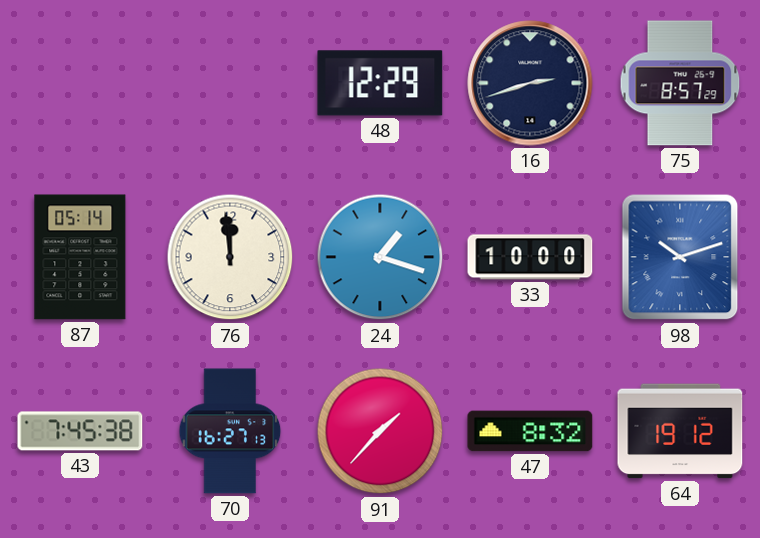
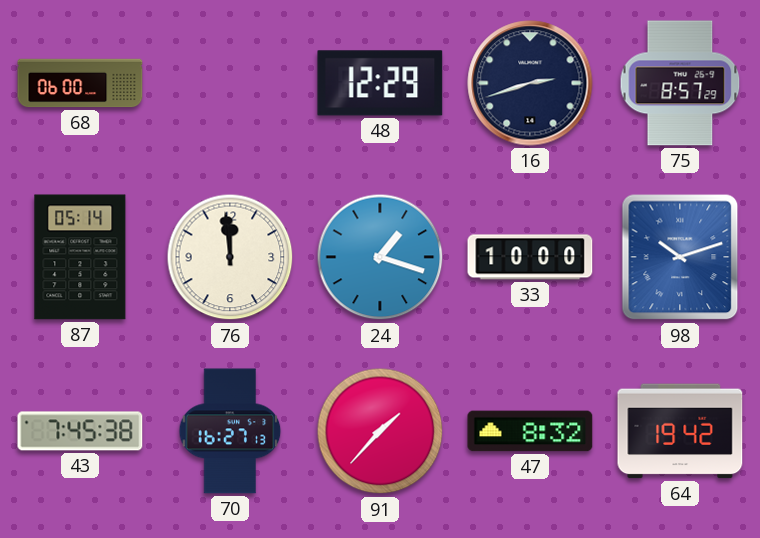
68: none -> 06:00
64: 19:12 -> 19:42
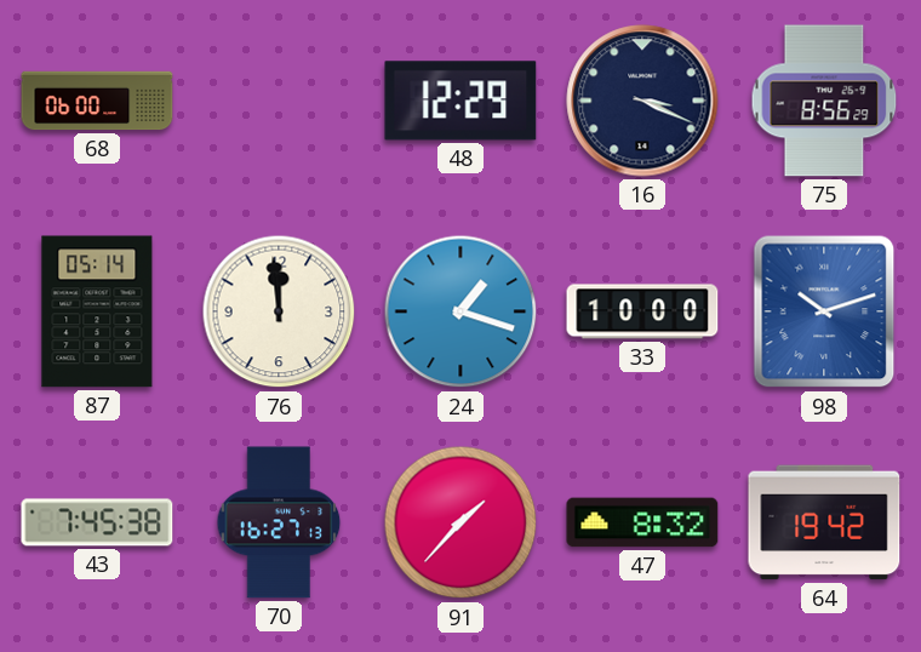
16: 2:42 -> 3:19
75: 8:57 -> 8:56
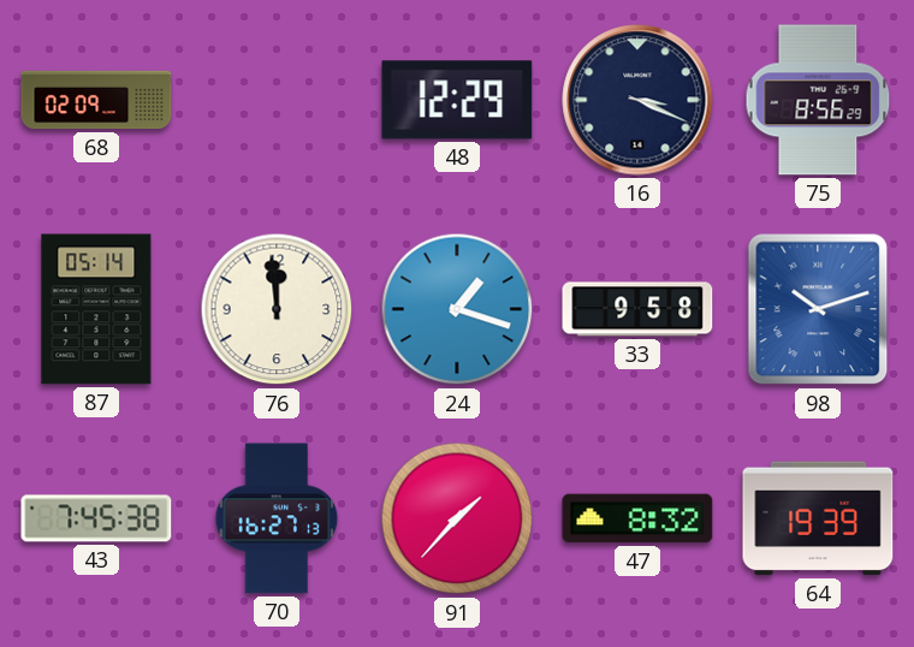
68: 06:00 -> 02:09
33: 10:00 -> 9:58
64: 19:42 -> 19:39
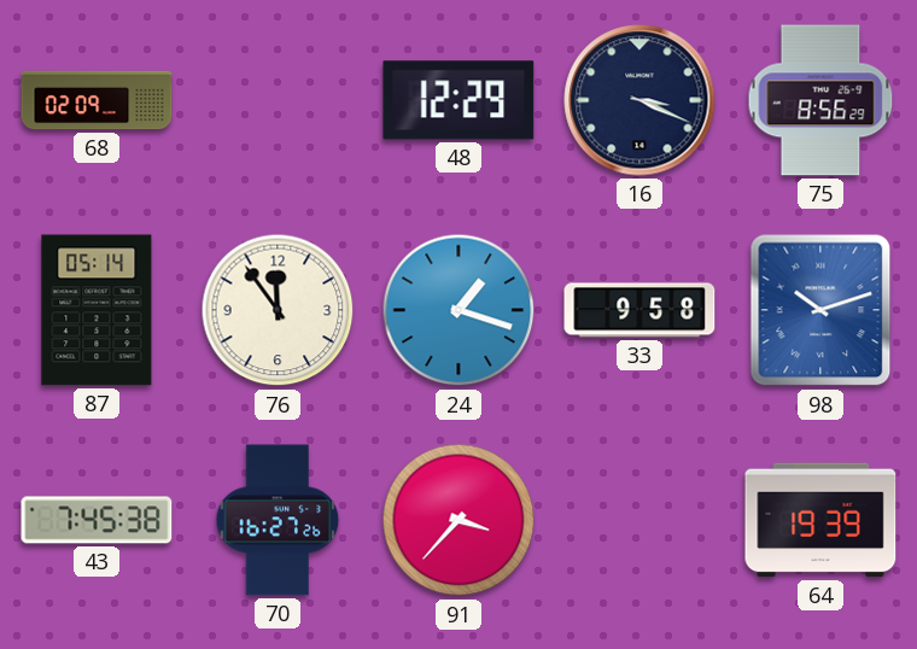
76: 11:59 -> 11:54
70: 16:27:13 -> 16:27:26
91: 1:37 -> 3:37
47: 8:32 -> none
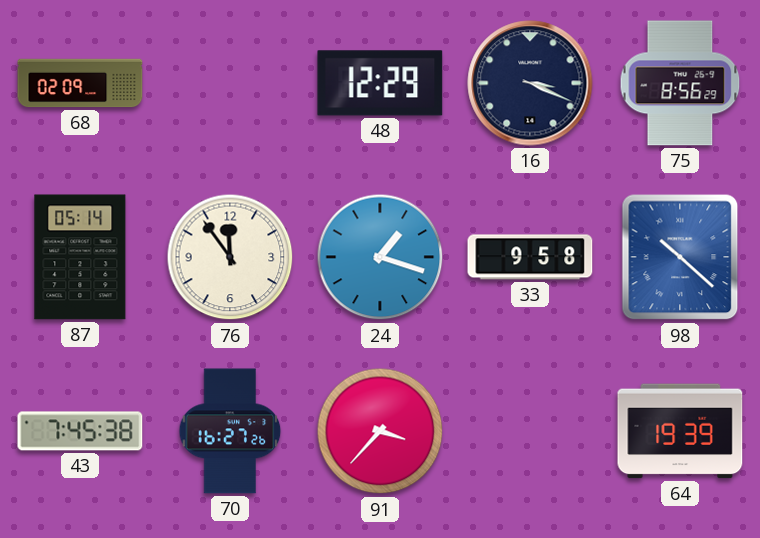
98: 10:12 -> 10:22
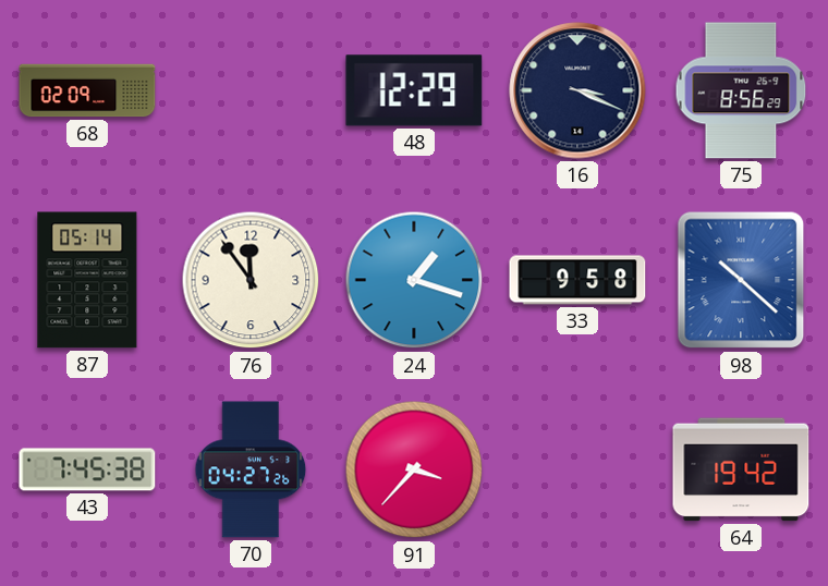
70: 16:27 -> 04:27
64: 19:39 -> 19:42
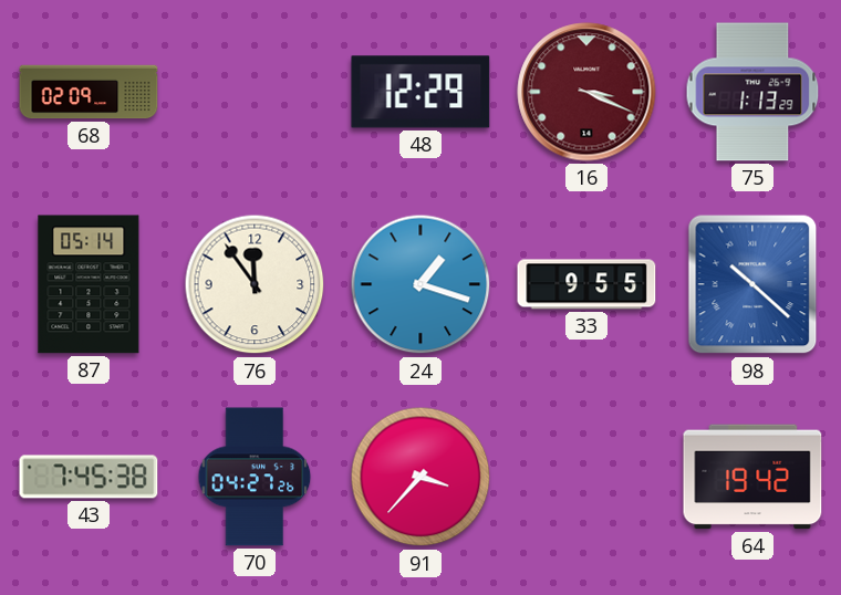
16 dial: navy -> burgundy
75: 8:56 -> 1:13
33: 9:58 -> 9:55
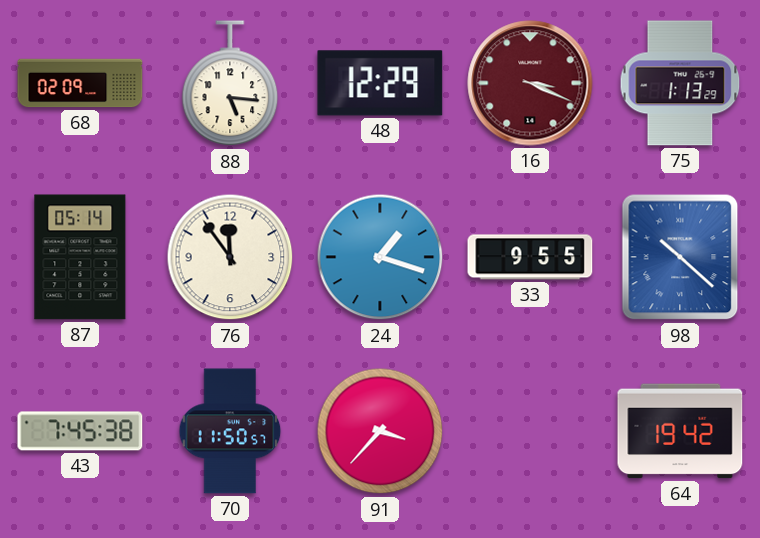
88: none -> 5:16
70: 04:27 -> 11:50
